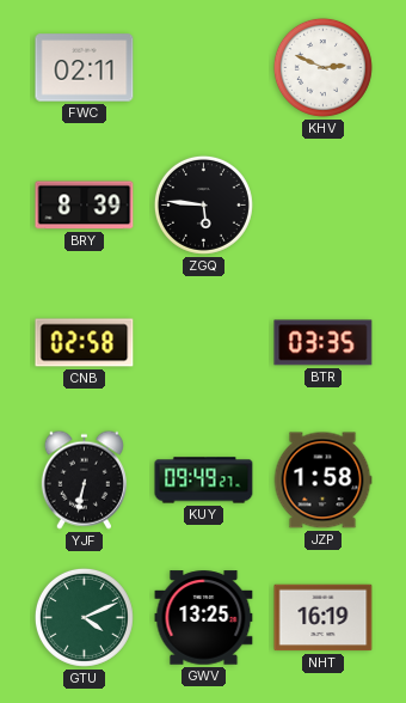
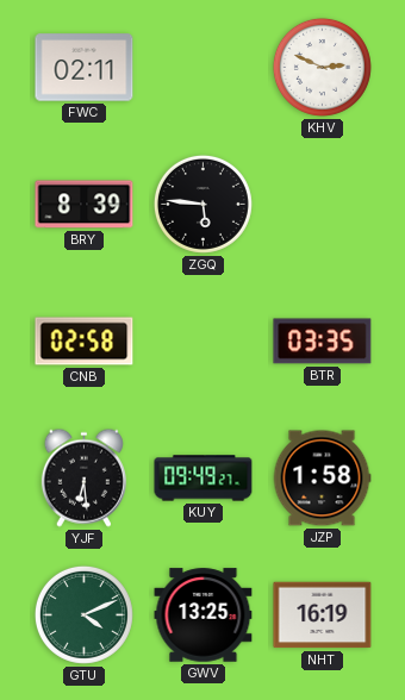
YJF: 6:32 -> 6:29
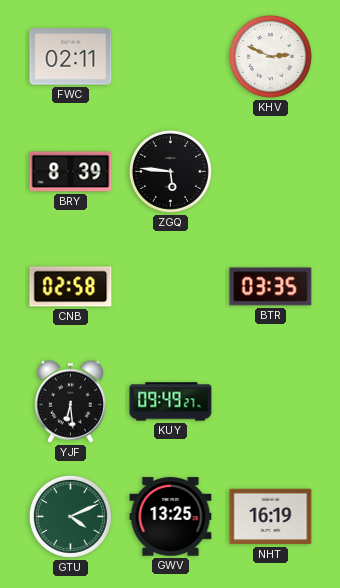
JZP: 1:58 -> none
